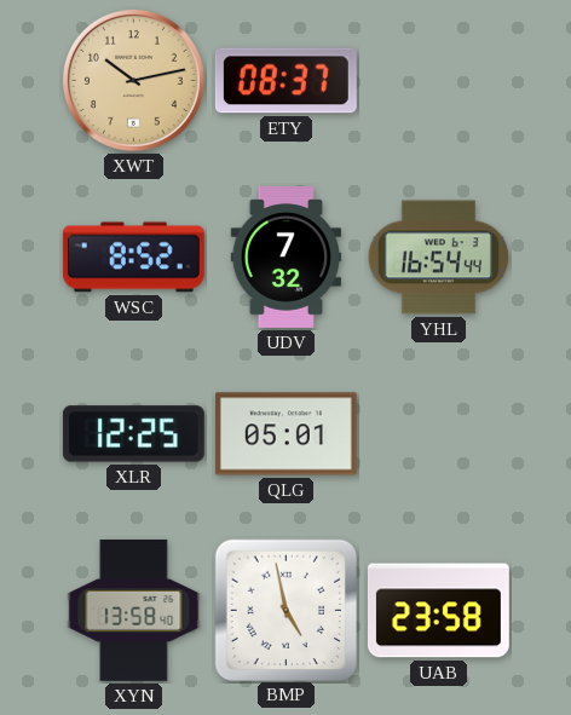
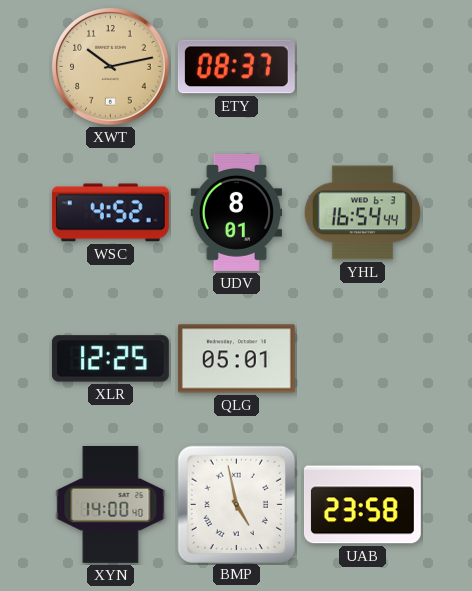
WSC: 8:52 -> 4:52
UDV: 7:32 -> 8:01
XYN: 13:58 -> 14:00
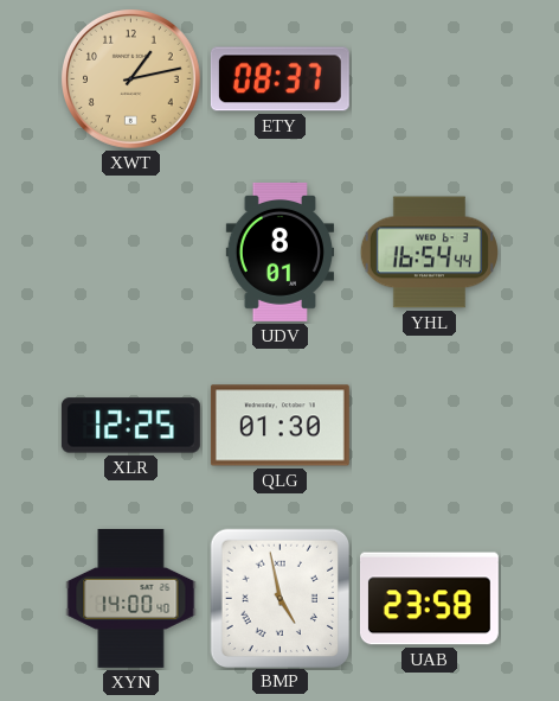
XWT: 10:13 -> 1:13
WSC: 4:52 -> none
QLG: 05:01 -> 01:30
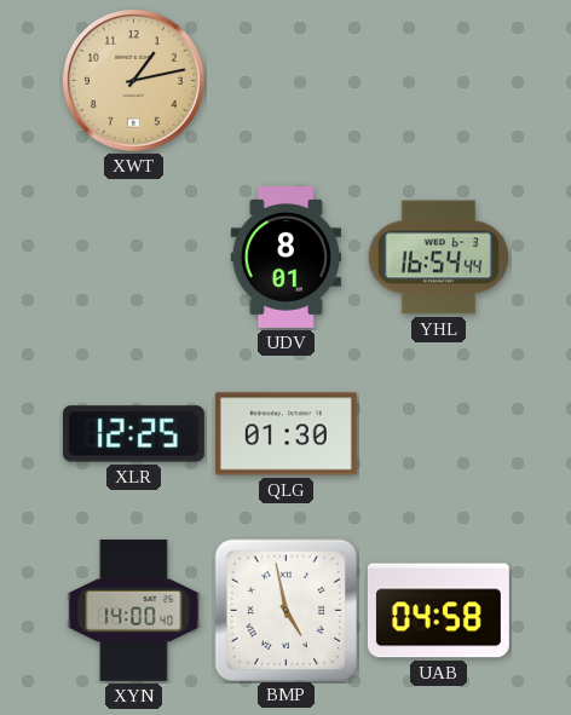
ETY: 08:37 -> none
UAB: 23:58 -> 04:58
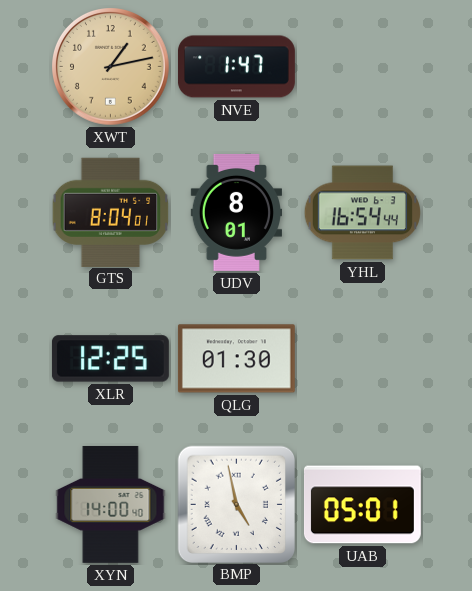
NVE: none -> 1:47
GTS: none -> 8:04
UAB: 04:58 -> 05:01
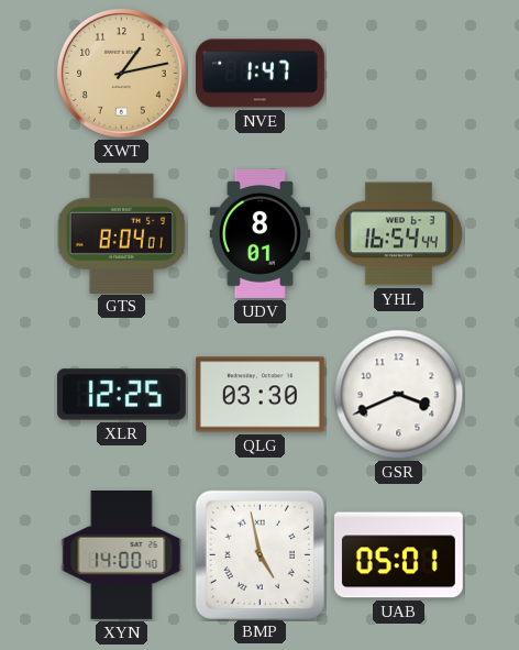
QLG: 01:30 -> 03:30
GSR: none -> 3:41
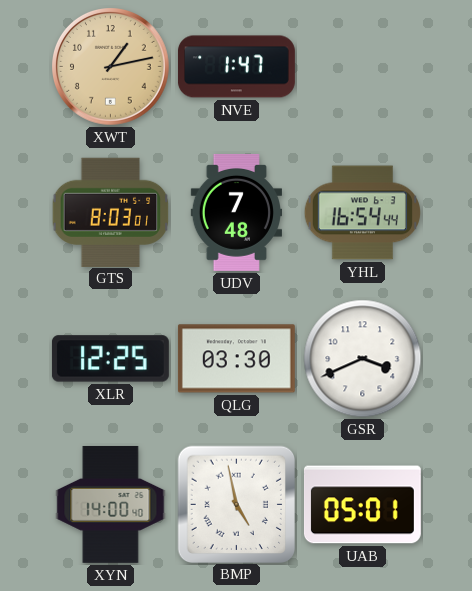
GTS: 8:04 -> 8:03
UDV: 8:01 -> 7:48
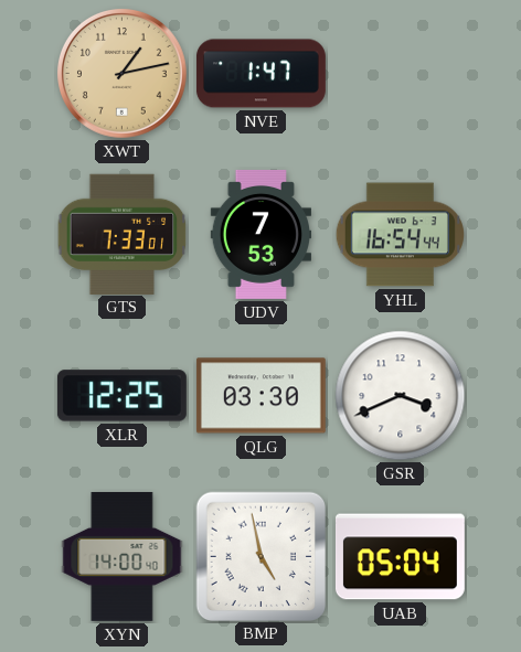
GTS: 8:03 -> 7:33
UDV: 7:48 -> 7:53
UAB: 05:01 -> 05:04
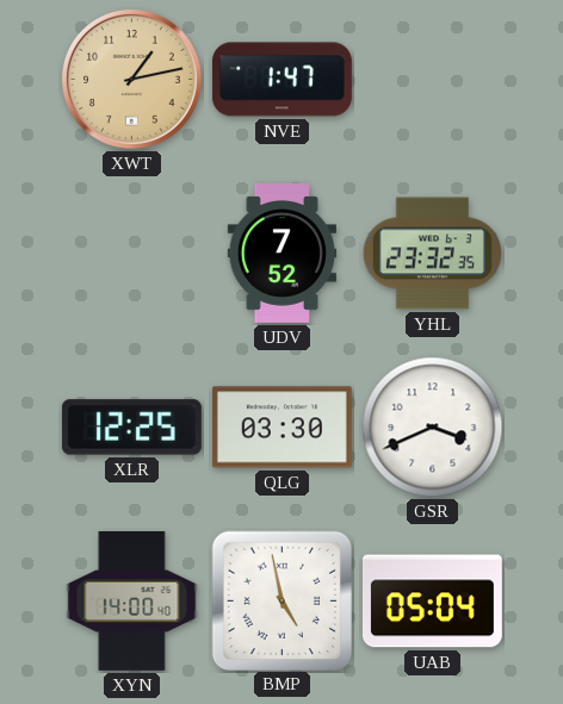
GTS: 7:33 -> none
UDV: 7:53 -> 7:52
YHL: 16:54 -> 23:32
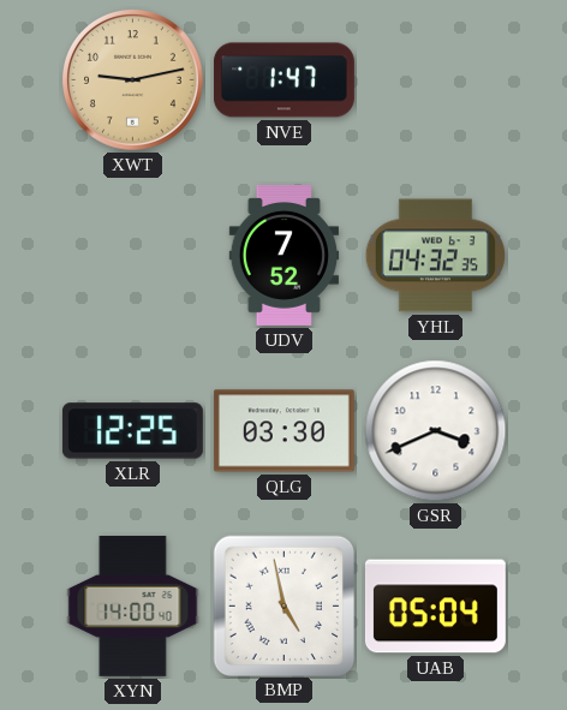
XWT: 1:13 -> 9:13
YHL: 23:32 -> 04:32
